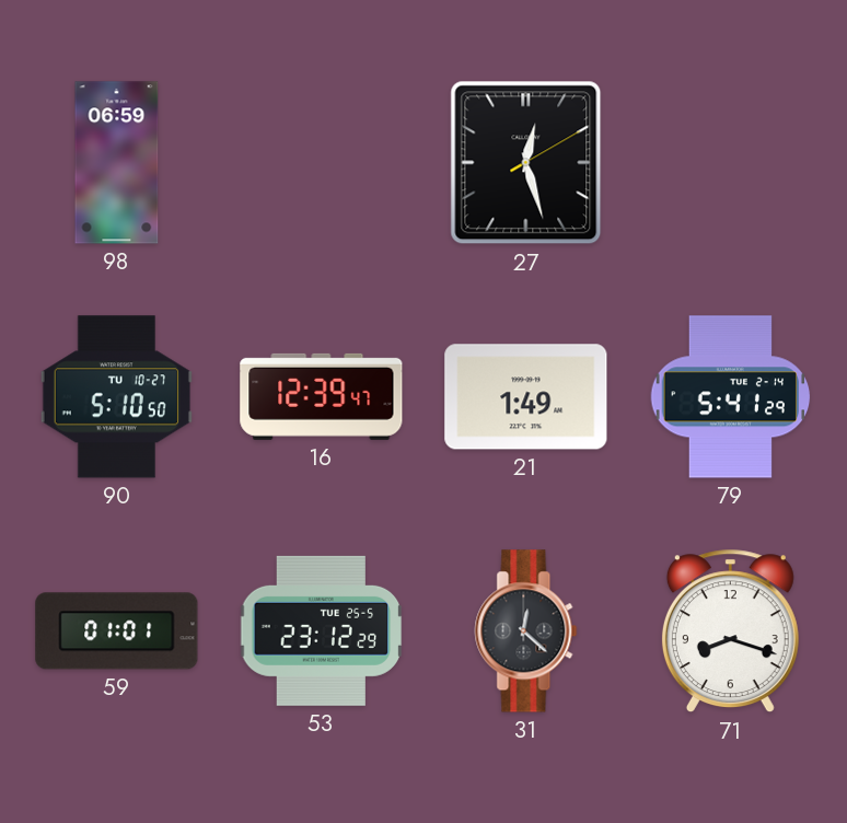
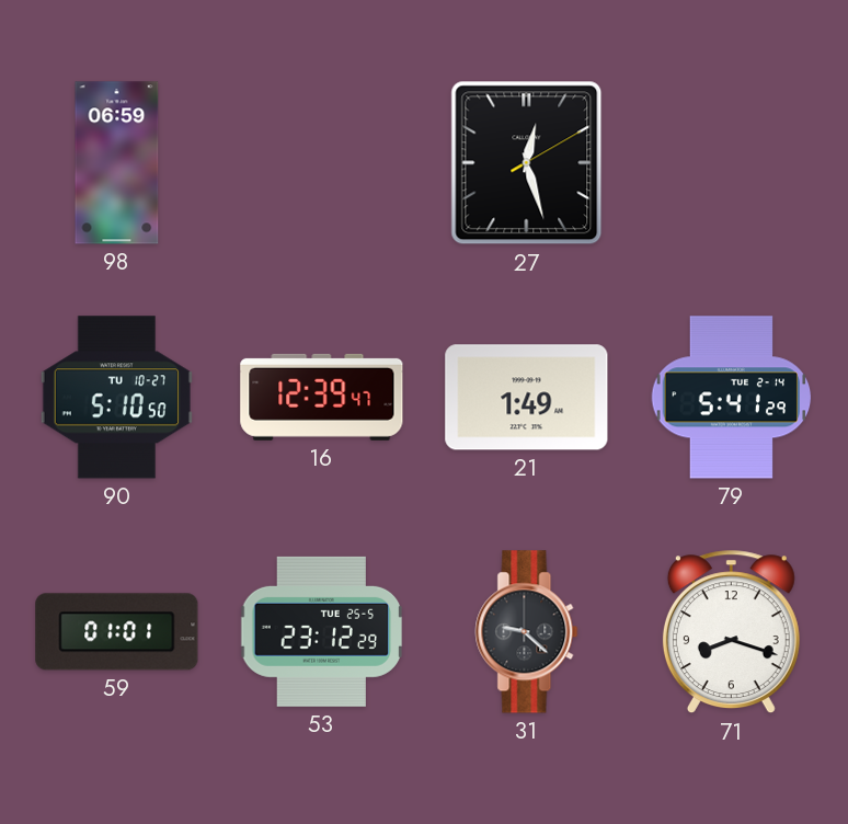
31: 12:22 -> 9:22
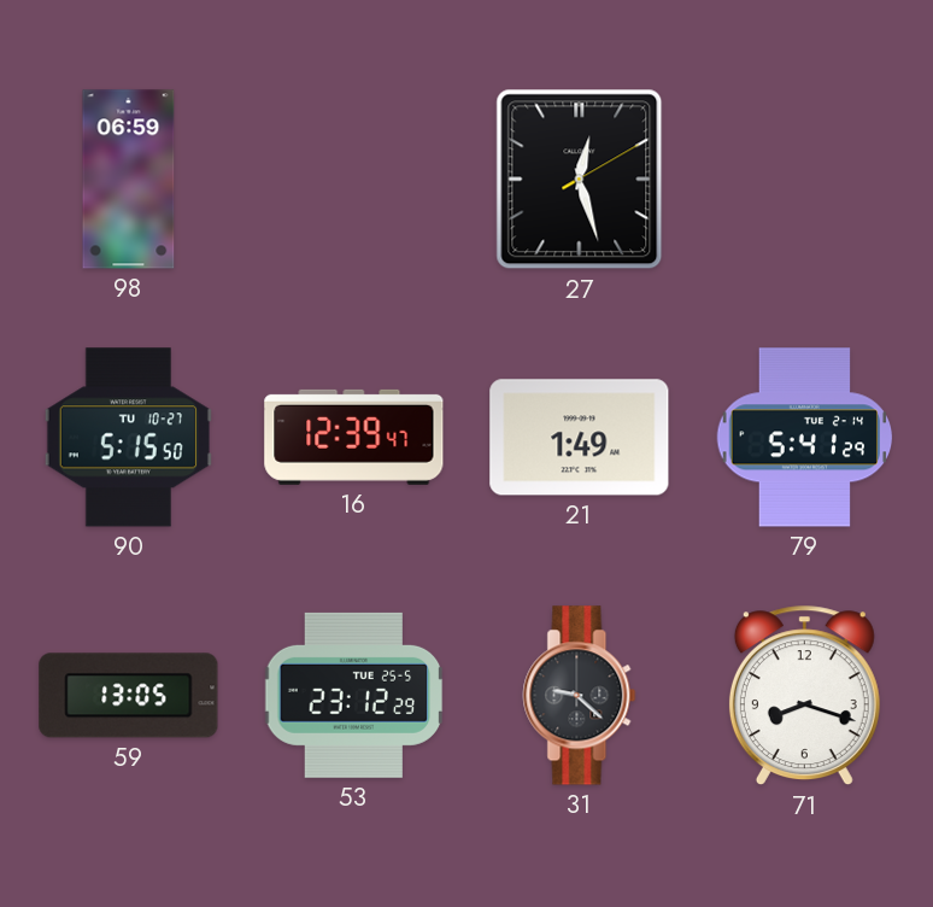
90: 5:10 -> 5:15
59: 01:01 -> 13:05
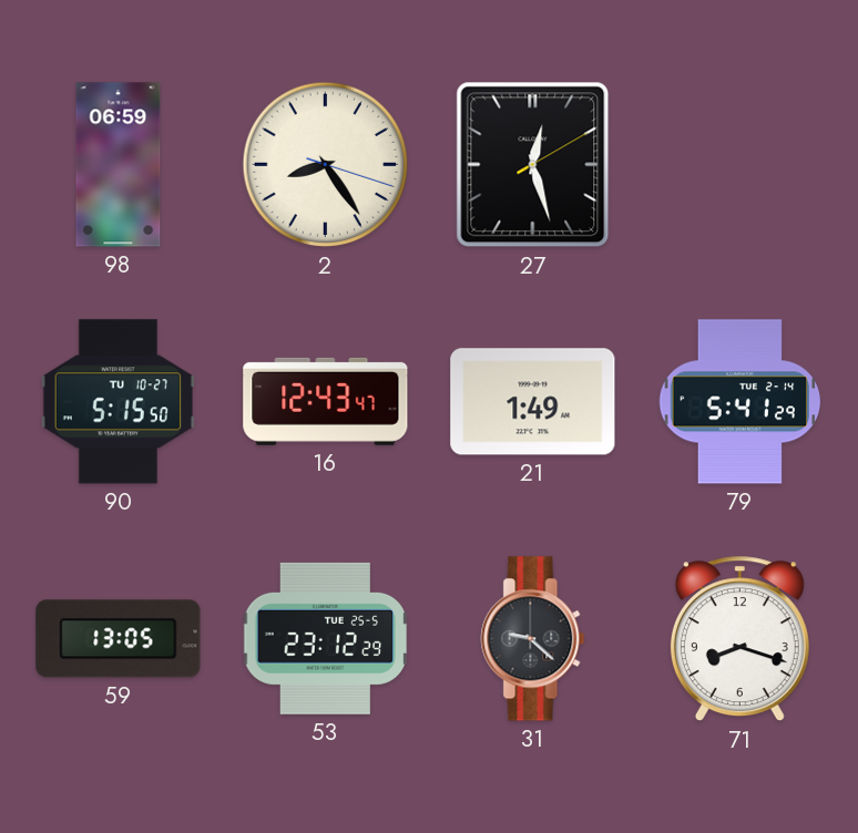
2: none -> 8:24
16: 12:39 -> 12:43
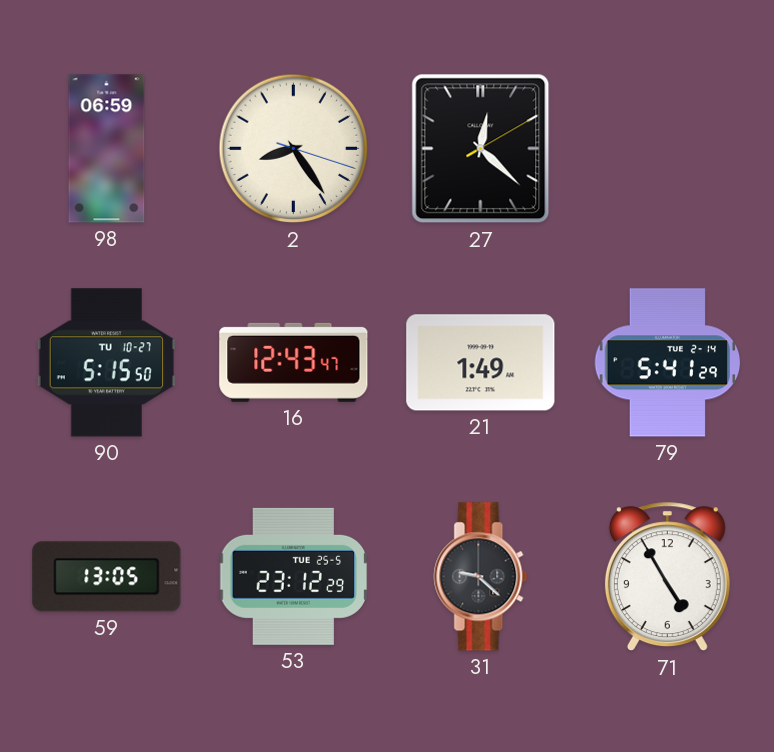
27: 12:27 -> 12:22
71: 8:18 -> 4:55
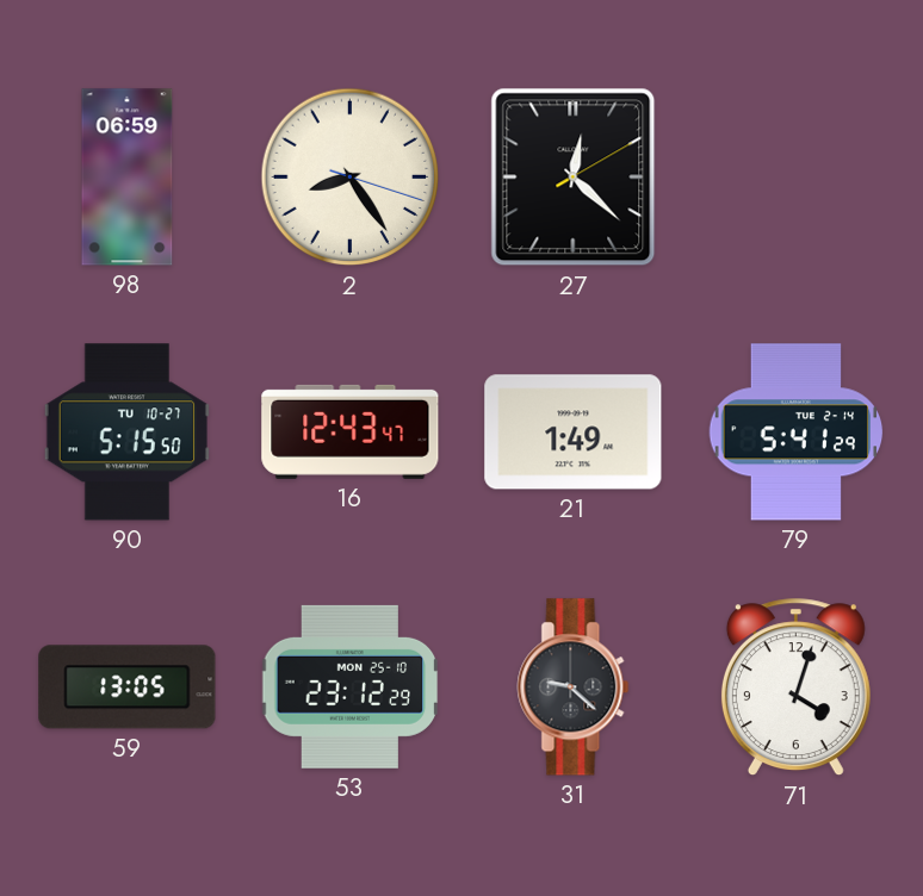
53 date: TUE 25-5 -> MON 25-10
71: 4:55 -> 4:03
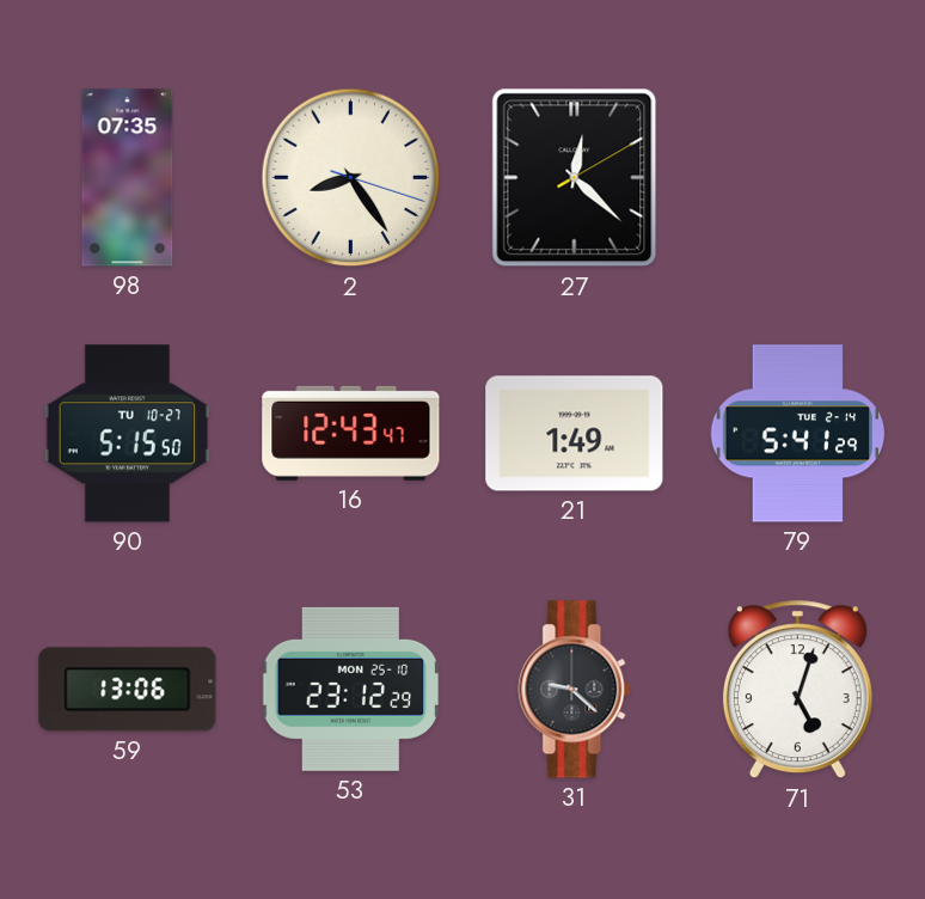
98: 06:59 -> 07:35
59: 13:05 -> 13:06
71: 4:03 -> 5:03
